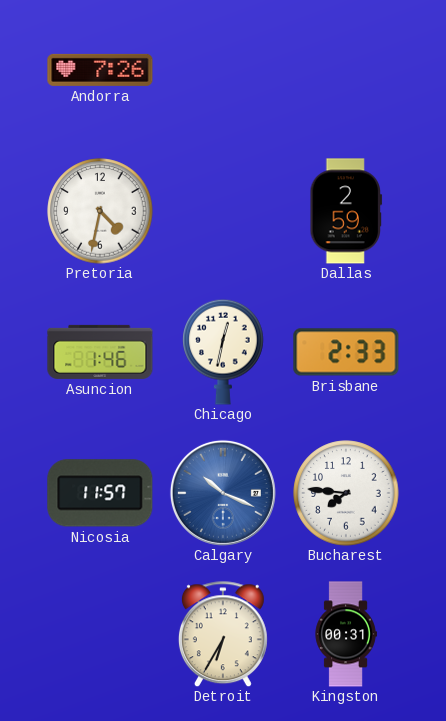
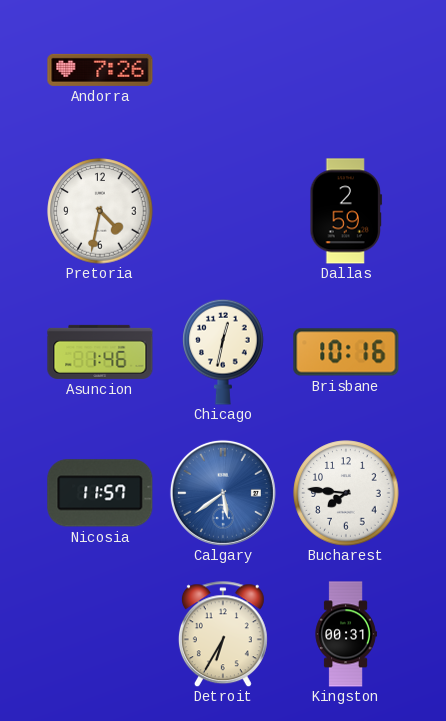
Brisbane: 2:33 -> 10:16
Calgary: 10:19 -> 5:39
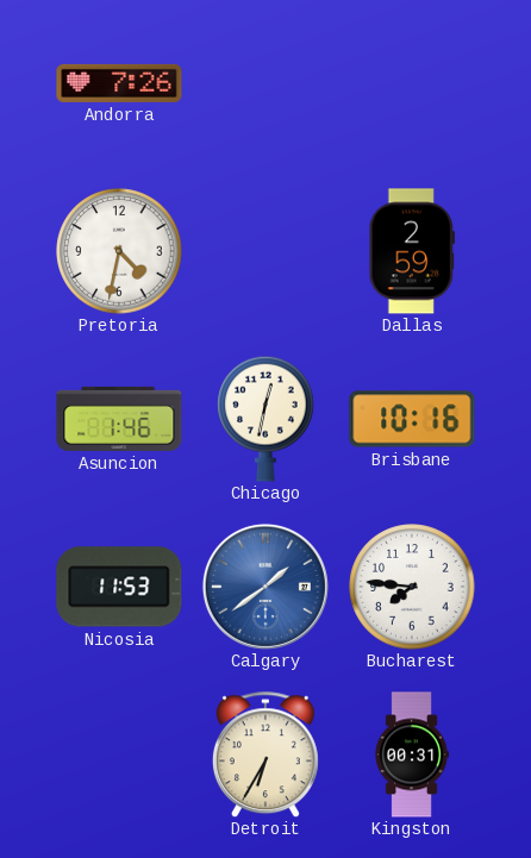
Nicosia: 11:57 -> 11:53
Calgary: 5:39 -> 1:39
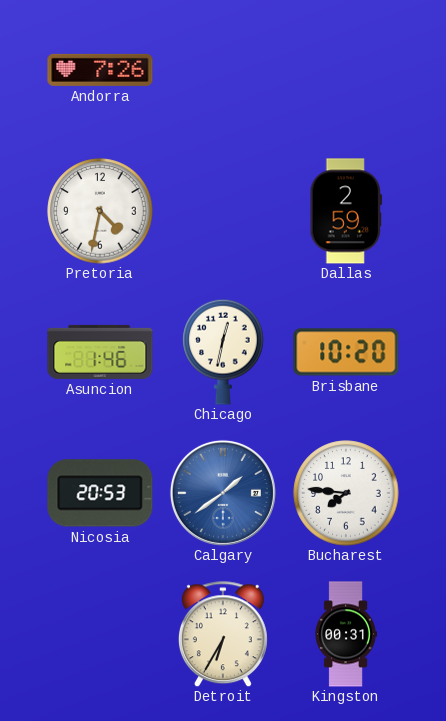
Brisbane: 10:16 -> 10:20
Nicosia: 11:53 -> 20:53
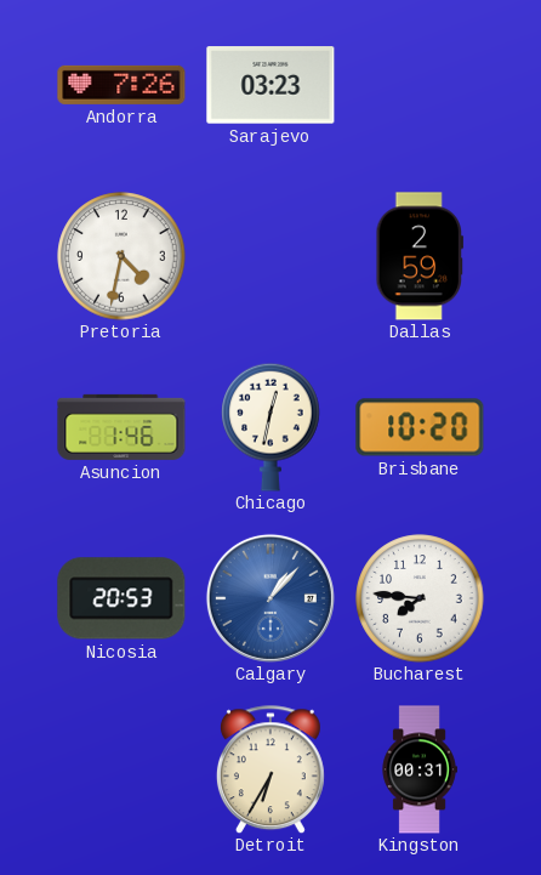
Sarajevo: none -> 03:23
Calgary: 1:39 -> 1:07
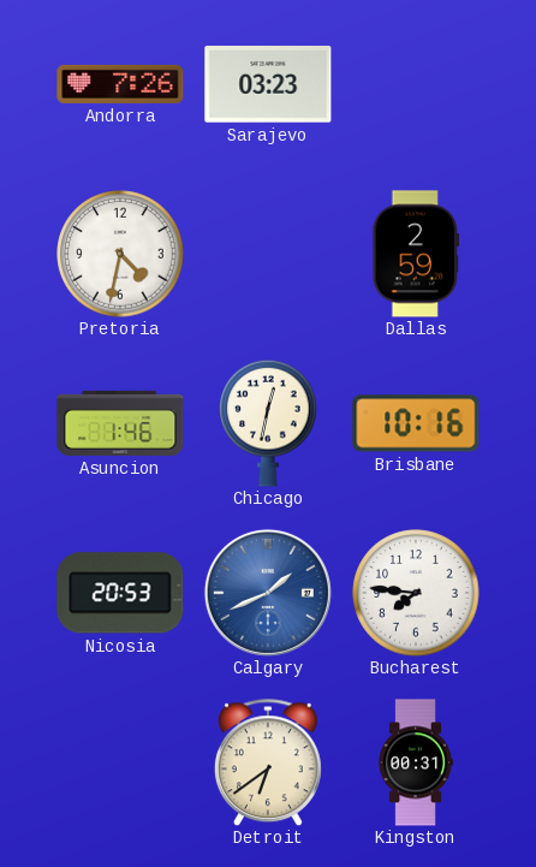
Brisbane: 10:20 -> 10:16
Calgary: 1:07 -> 1:41
Detroit: 6:35 -> 6:39
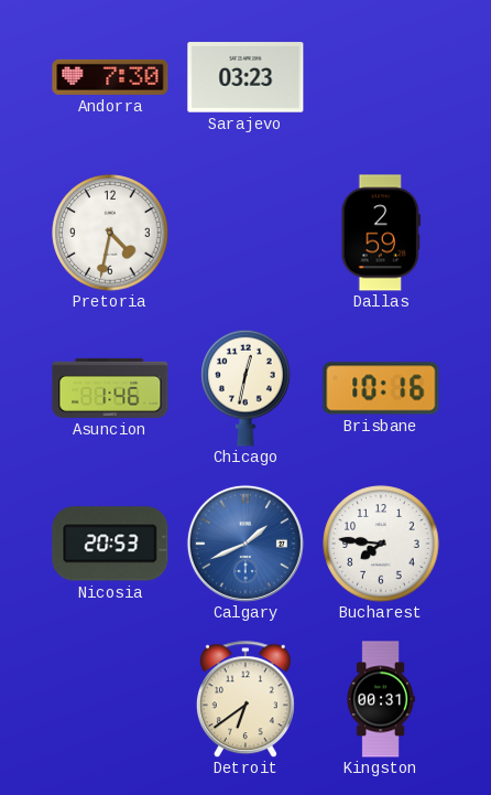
Andorra: 7:26 -> 7:30
